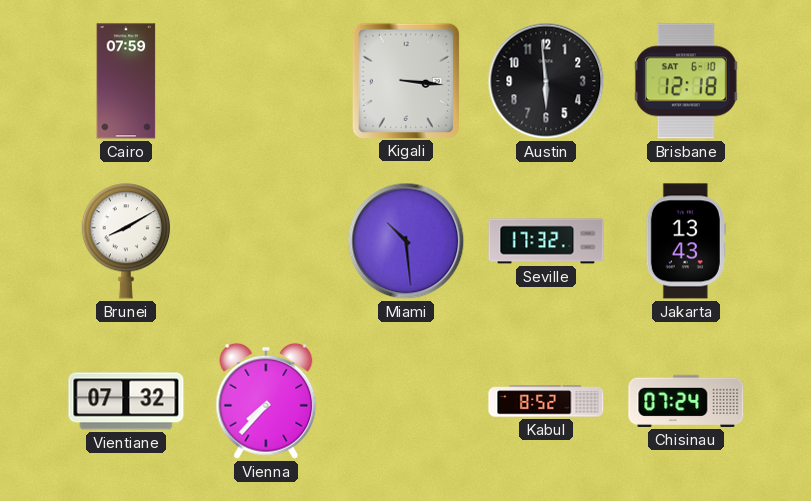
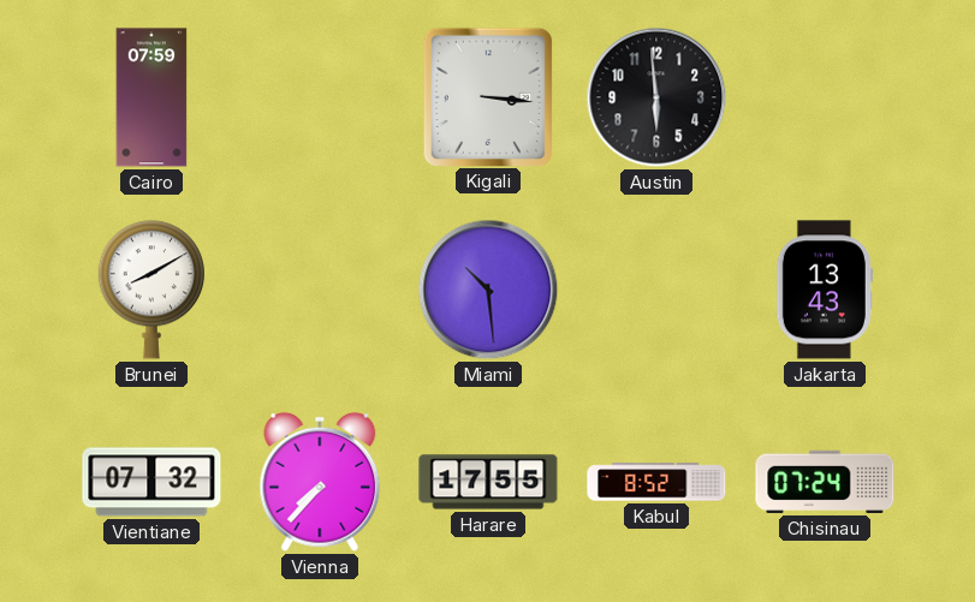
Brisbane: 12:18 -> none
Seville: 17:32 -> none
Harare: none -> 17:55
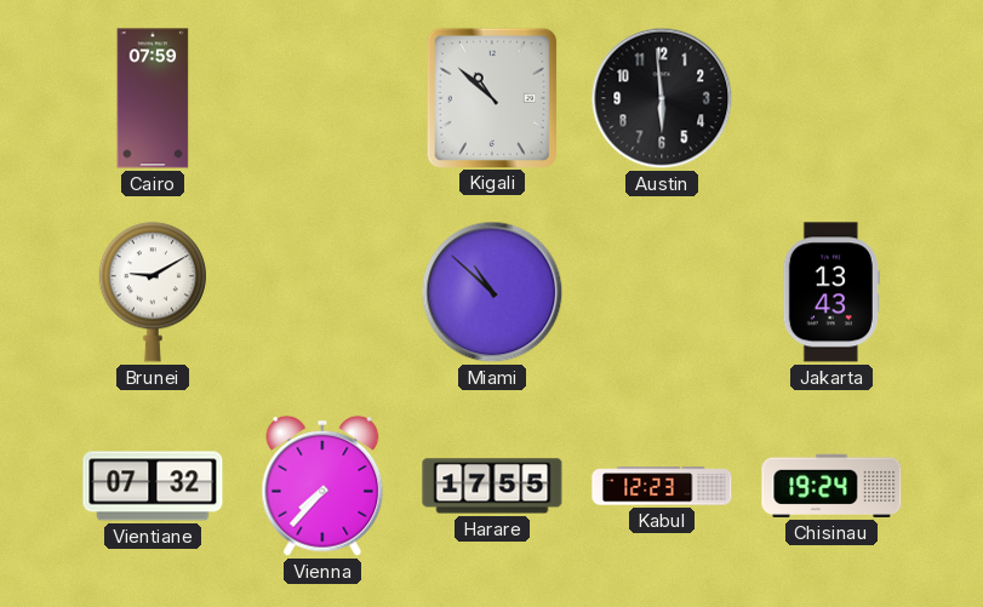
Kigali: 3:16 -> 10:52
Brunei: 8:10 -> 9:10
Miami: 10:29 -> 10:52
Kabul: 8:52 -> 12:23
Chisinau: 07:24 -> 19:24
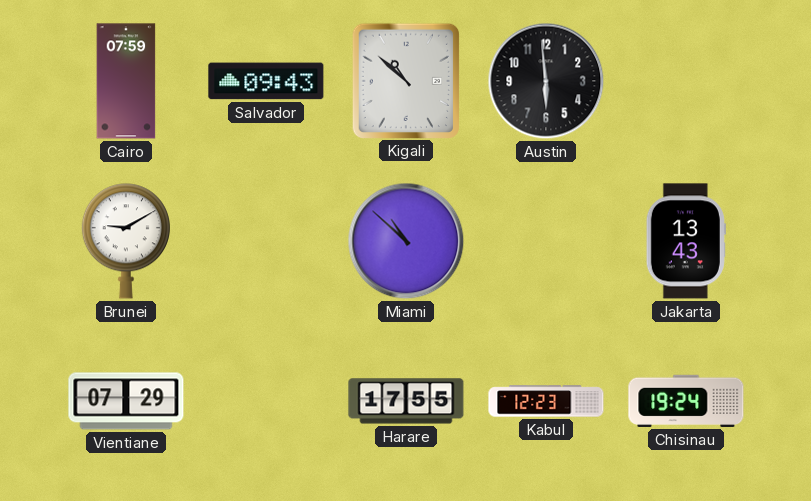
Salvador: none -> 09:43
Vientiane: 07:32 -> 07:29
Vienna: 7:37 -> none
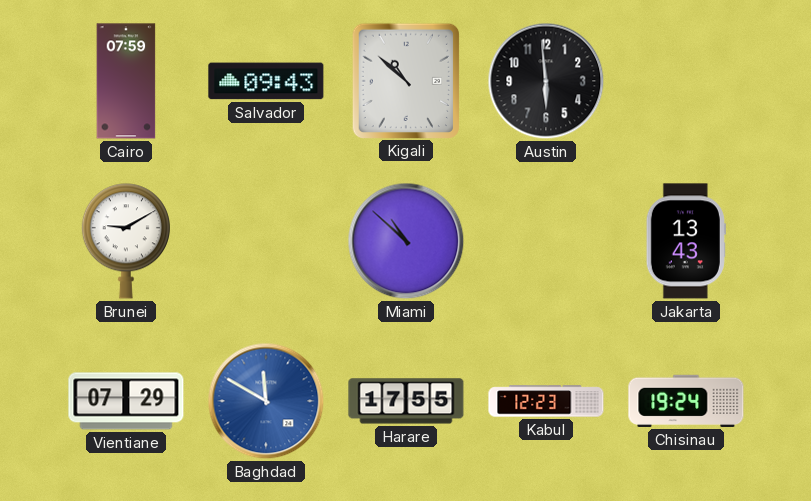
Baghdad: none -> 11:50
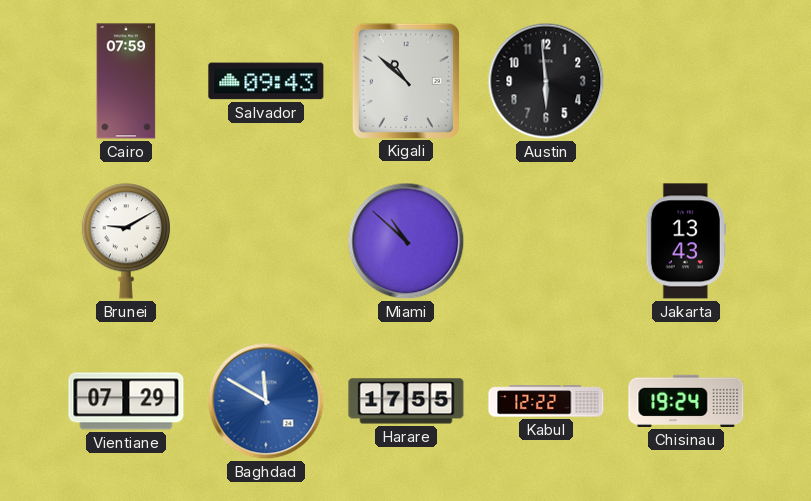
Kabul: 12:23 -> 12:22
